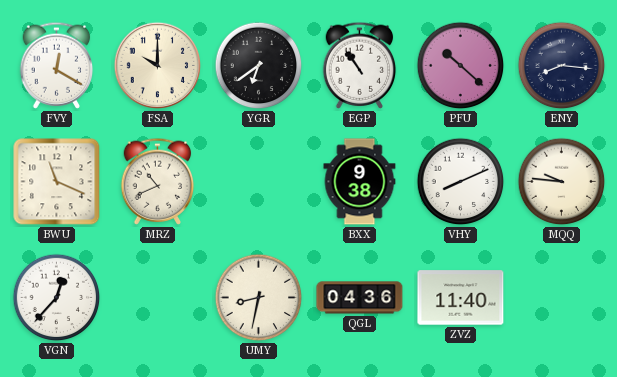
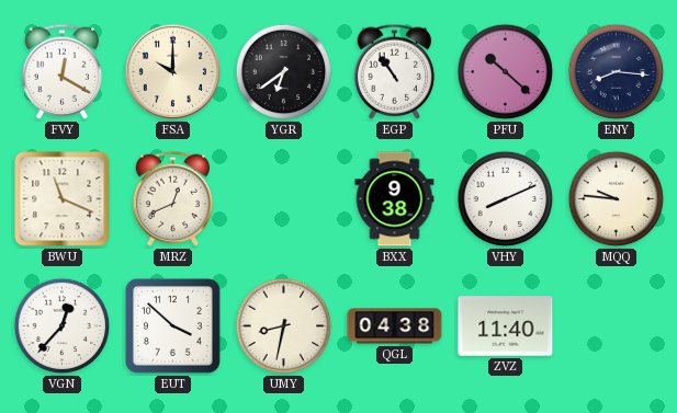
MRZ: 10:41 -> 12:41
EUT: none -> 3:52
QGL: 04:36 -> 04:38
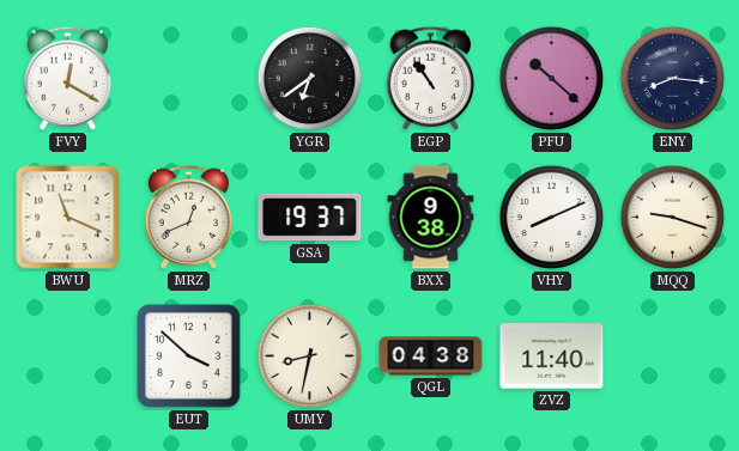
FSA: 10:00 -> none
GSA: none -> 19:37
MQQ: 9:46 -> 9:18
VGN: 12:37 -> none
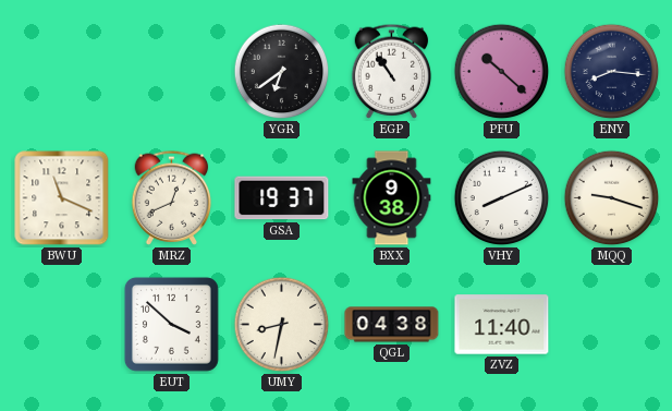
FVY: 12:20 -> none
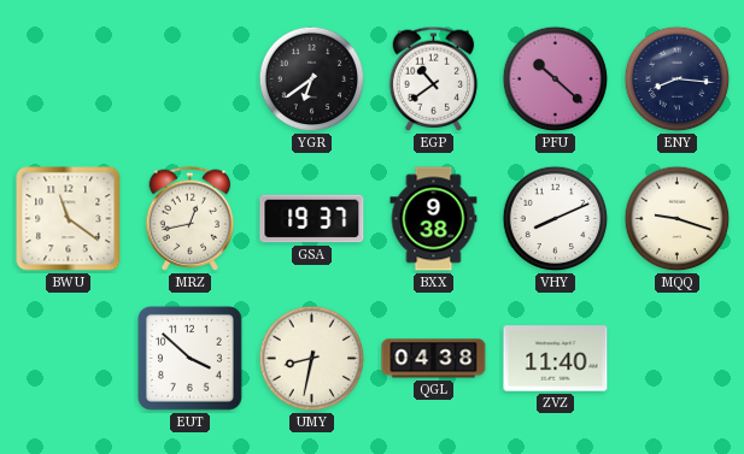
EGP: 10:54 -> 10:39
BWU: 11:19 -> 11:21
MRZ: 12:41 -> 12:43
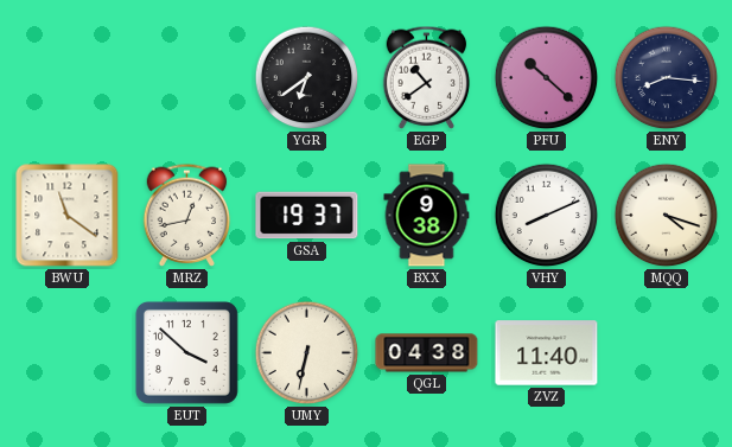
MQQ: 9:18 -> 4:18
UMY: 8:32 -> 6:32
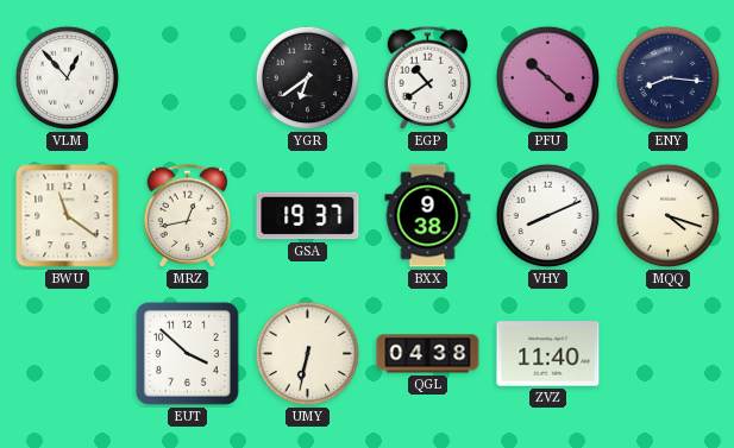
VLM: none -> 12:53
